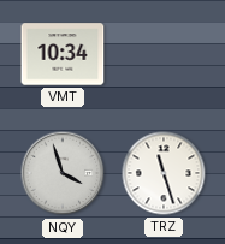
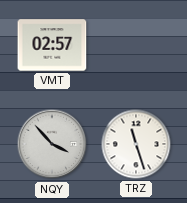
VMT: 10:34 -> 02:57
NQY: 3:57 -> 3:53
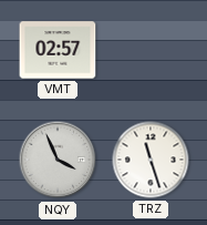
NQY: 3:53 -> 3:56
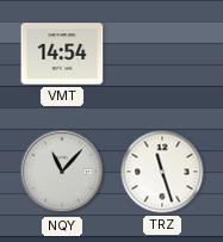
VMT: 02:57 -> 14:54
NQY: 3:56 -> 11:07
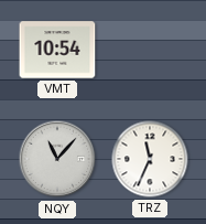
VMT: 14:54 -> 10:54
TRZ: 11:27 -> 11:34
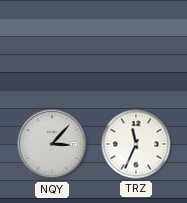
VMT: 10:54 -> none
NQY: 11:07 -> 3:07
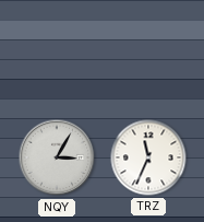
NQY: 3:07 -> 3:05
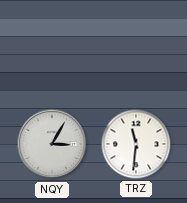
TRZ: 11:34 -> 11:31
